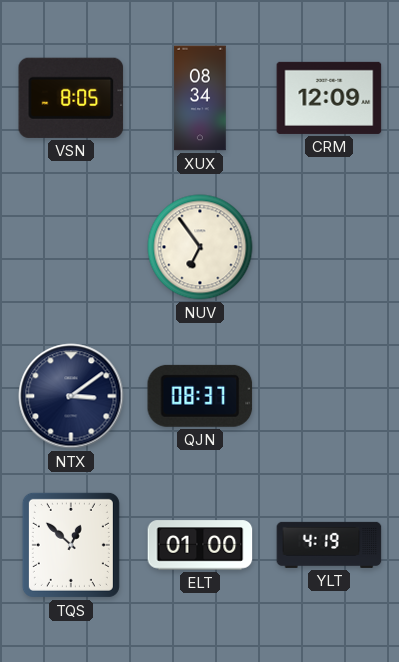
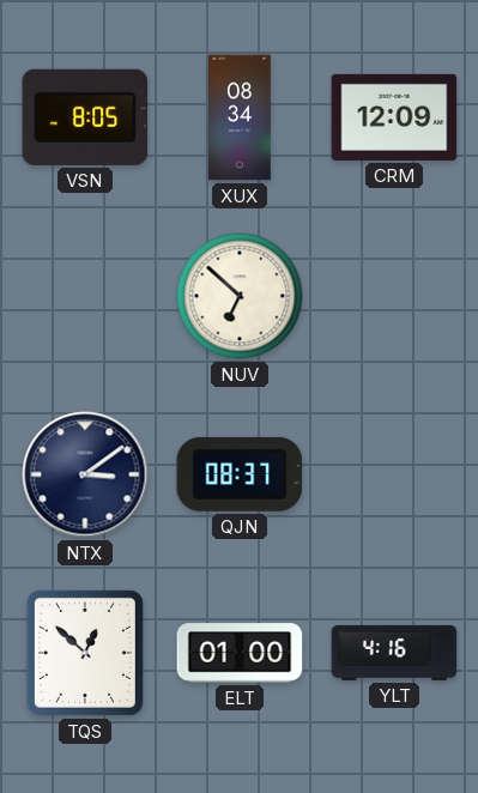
NUV: 6:54 -> 6:52
YLT: 4:19 -> 4:16
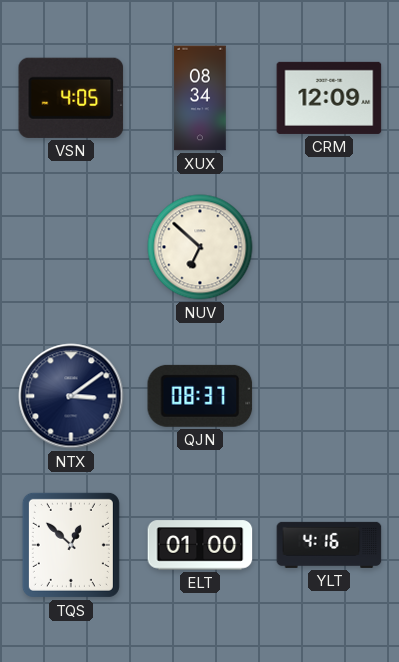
VSN: 8:05 -> 4:05
